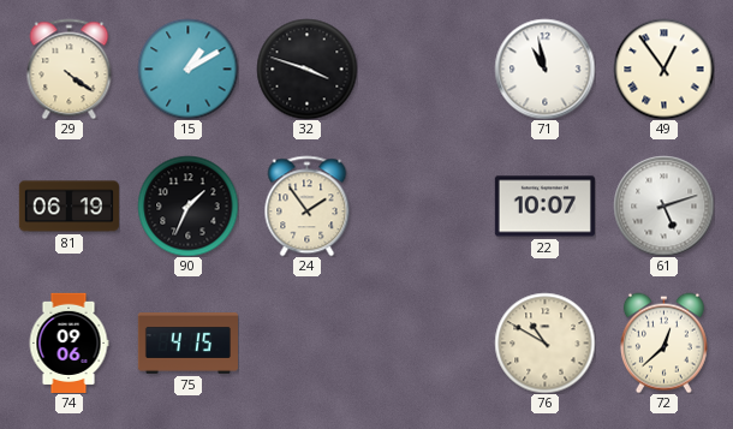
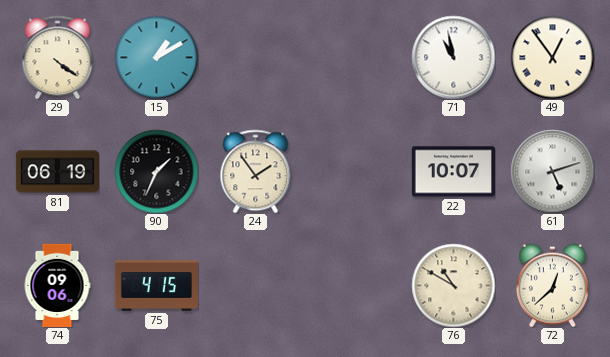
32: 3:48 -> none
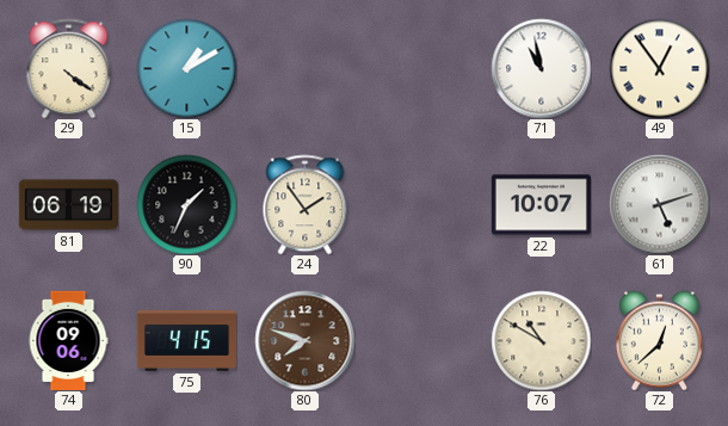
80: none -> 7:48
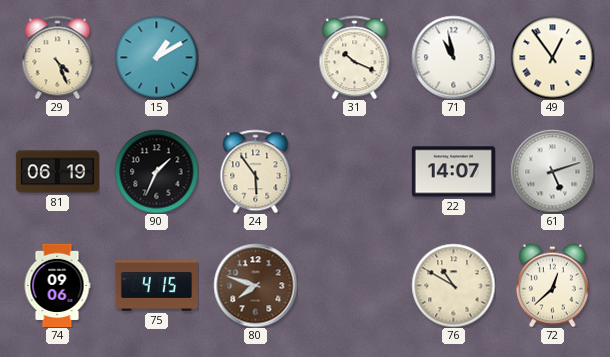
29: 4:21 -> 4:26
31: none -> 10:19
24: 1:54 -> 5:54
22: 10:07 -> 14:07
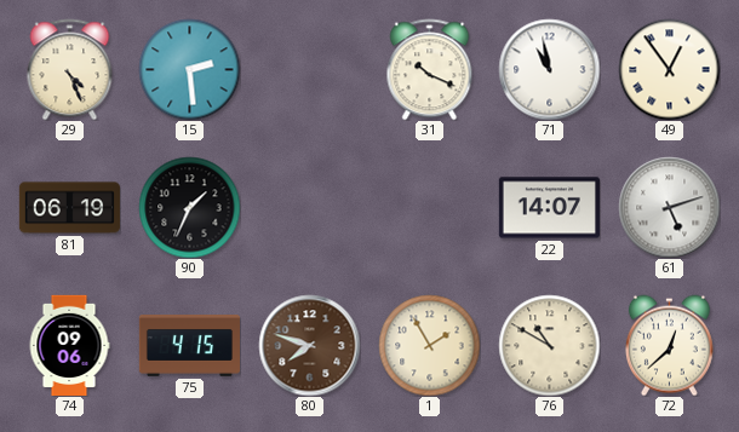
15: 1:10 -> 2:29
24: 5:54 -> none
1: none -> 1:55
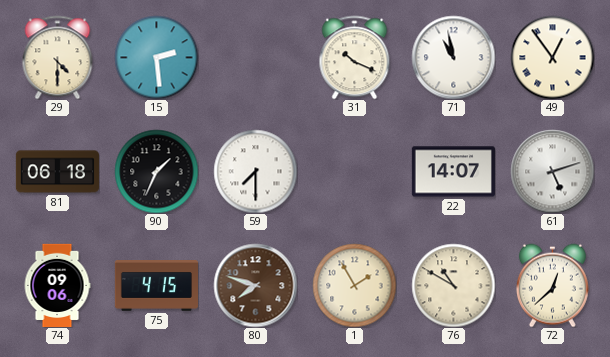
29: 4:26 -> 4:30
81: 06:19 -> 06:18
59: none -> 7:30
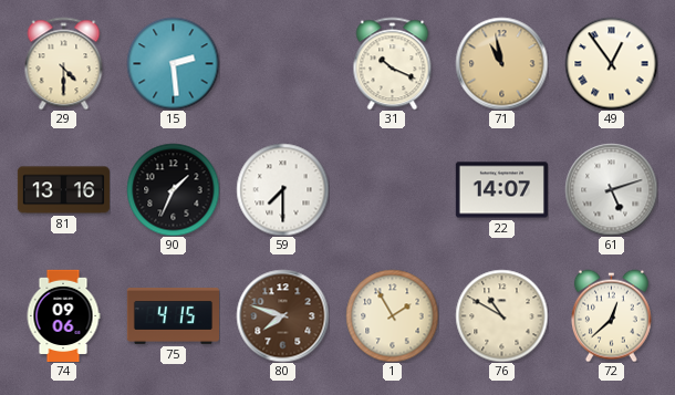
71 dial: white -> champagne
81: 06:18 -> 13:16
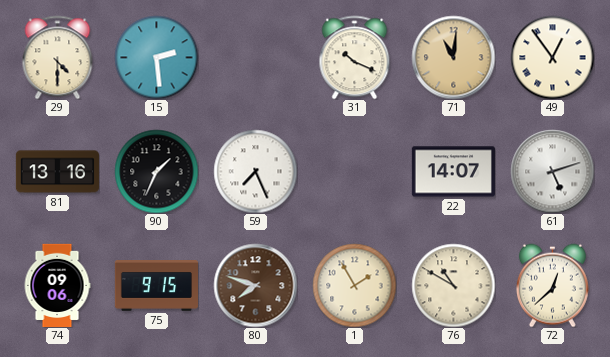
71: 10:58 -> 11:01
59: 7:30 -> 7:26
75: 4:15 -> 9:15
